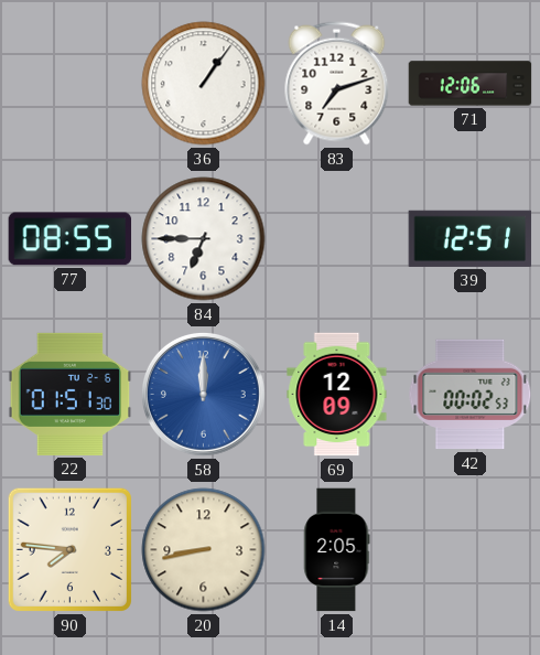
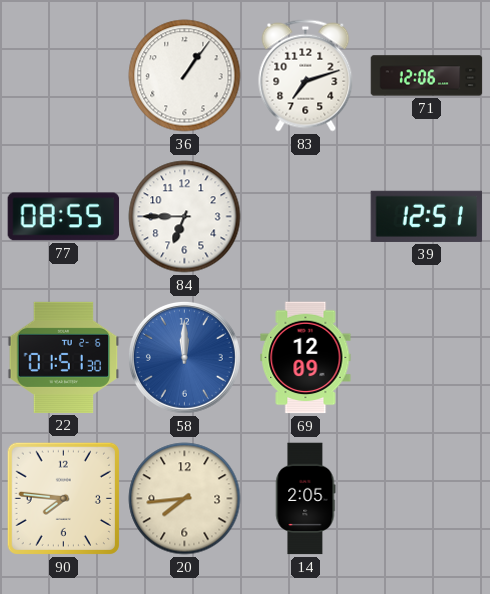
42: 00:02 -> none
20: 8:43 -> 7:44
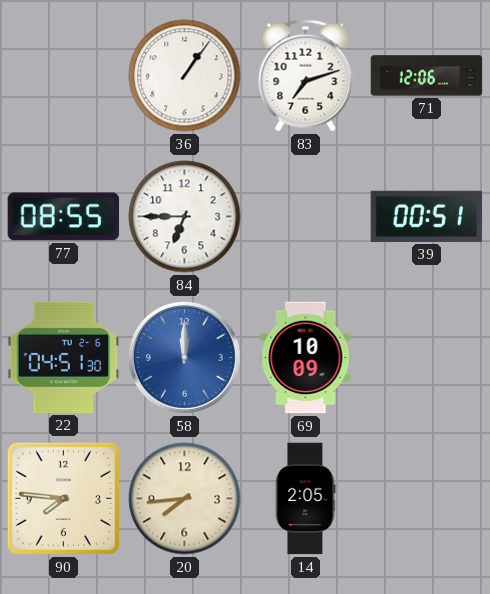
39: 12:51 -> 00:51
22: 01:51 -> 04:51
69: 12:09 -> 10:09
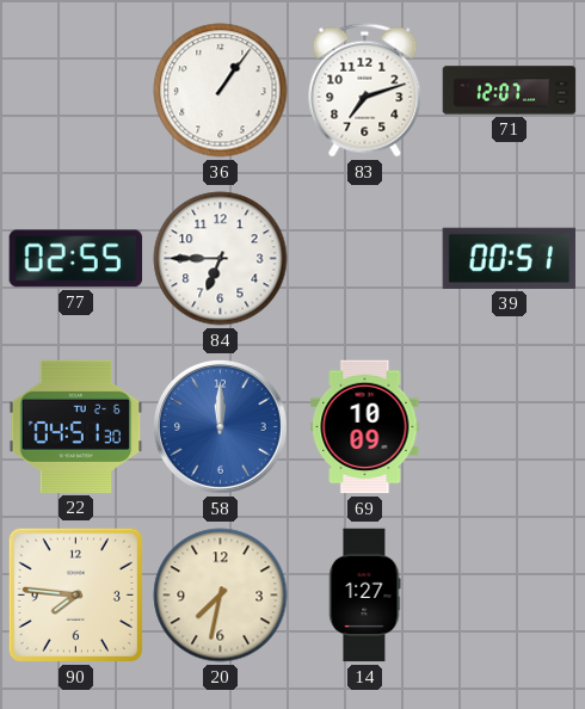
71: 12:06 -> 12:07
77: 08:55 -> 02:55
20: 7:44 -> 7:32
14: 2:05 -> 1:27
